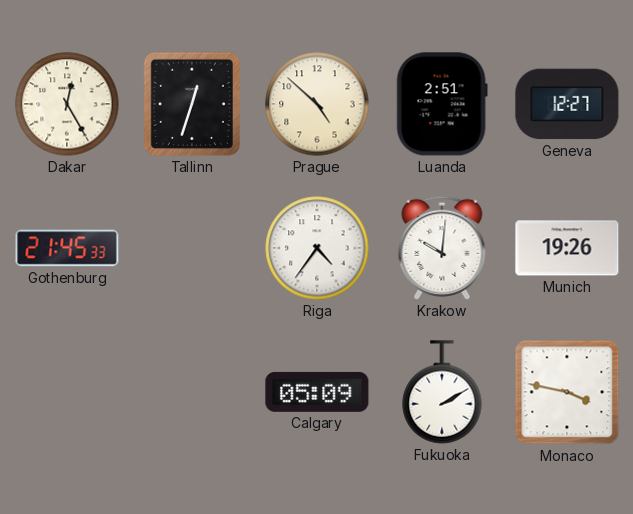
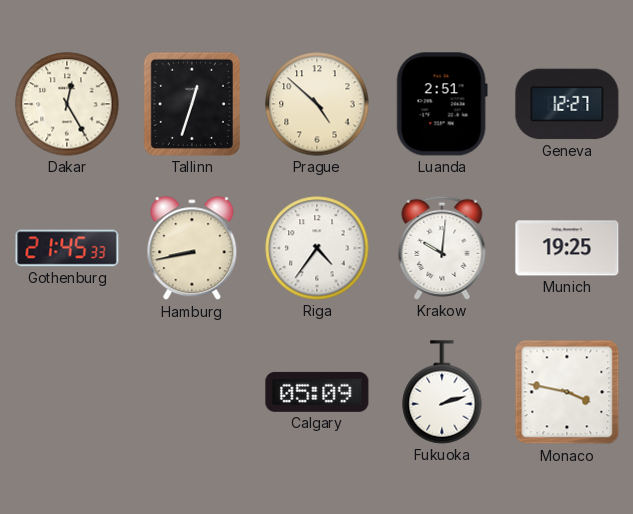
Hamburg: none -> 8:43
Munich: 19:26 -> 19:25
Fukuoka: 2:10 -> 2:12
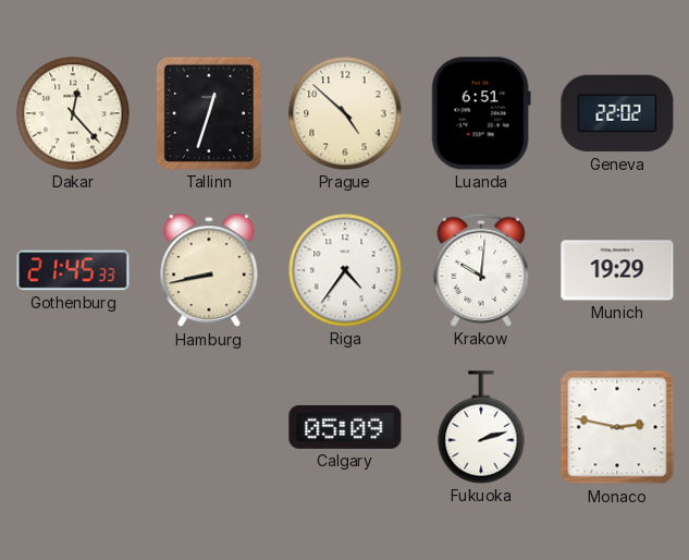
Dakar: 12:25 -> 12:23
Luanda: 2:51 -> 6:51
Geneva: 12:27 -> 22:02
Munich: 19:25 -> 19:29
Monaco: 3:47 -> 2:47
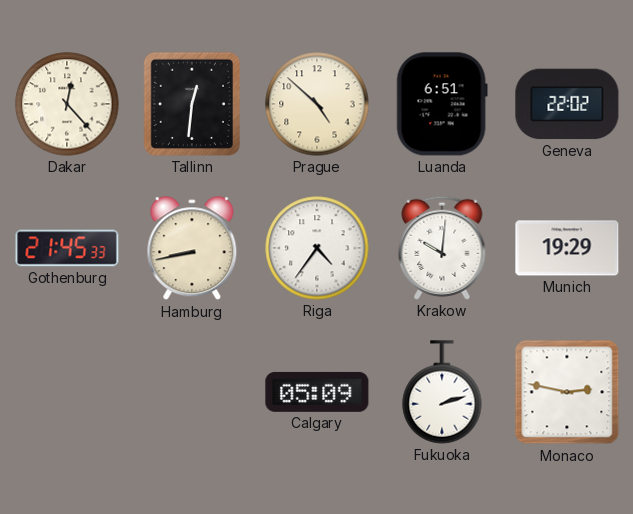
Tallinn: 12:33 -> 12:31
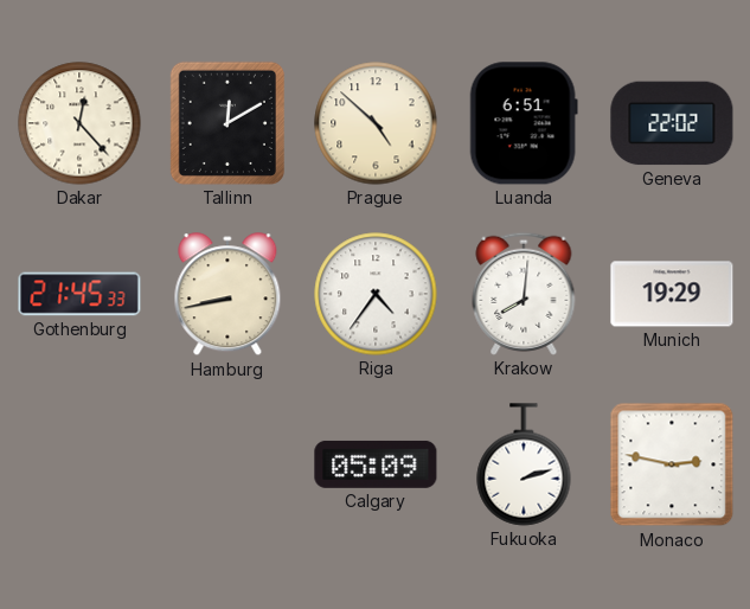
Tallinn: 12:31 -> 12:10
Krakow: 10:01 -> 8:01
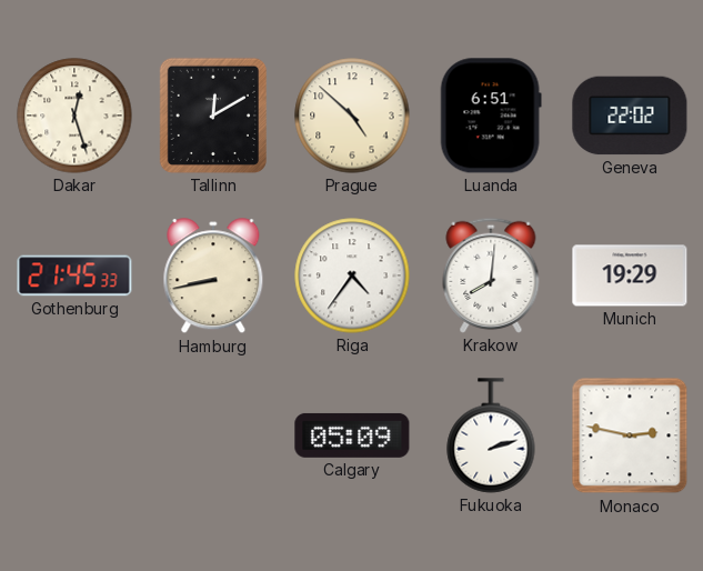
Dakar: 12:23 -> 12:27
